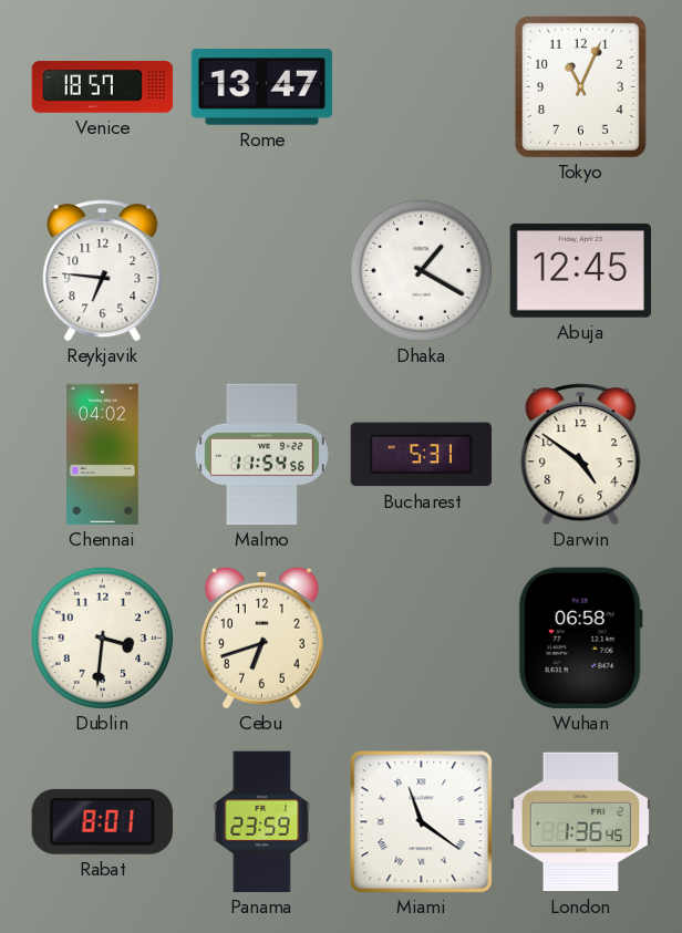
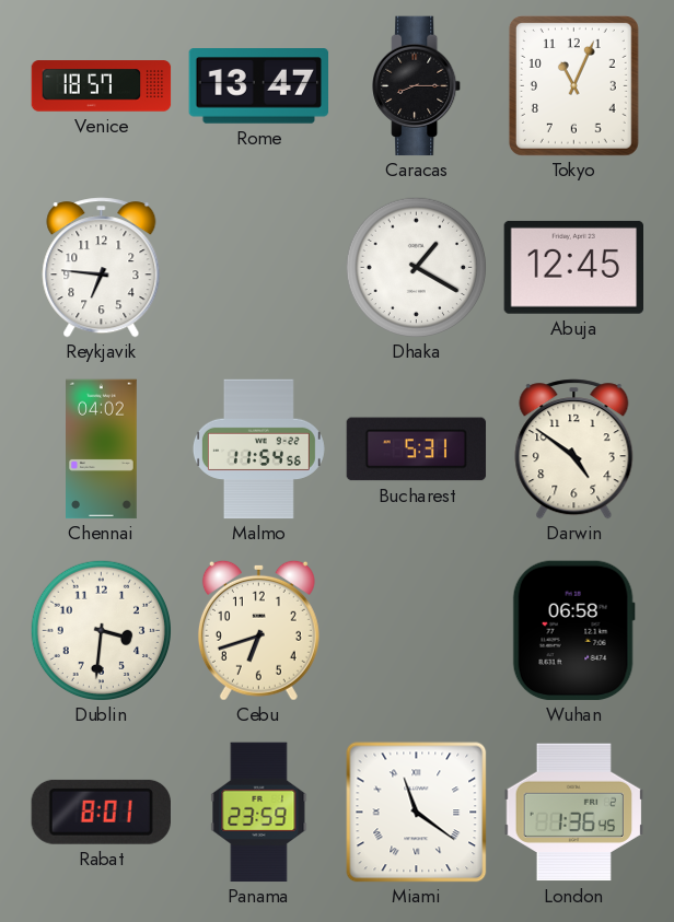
Caracas: none -> 8:15
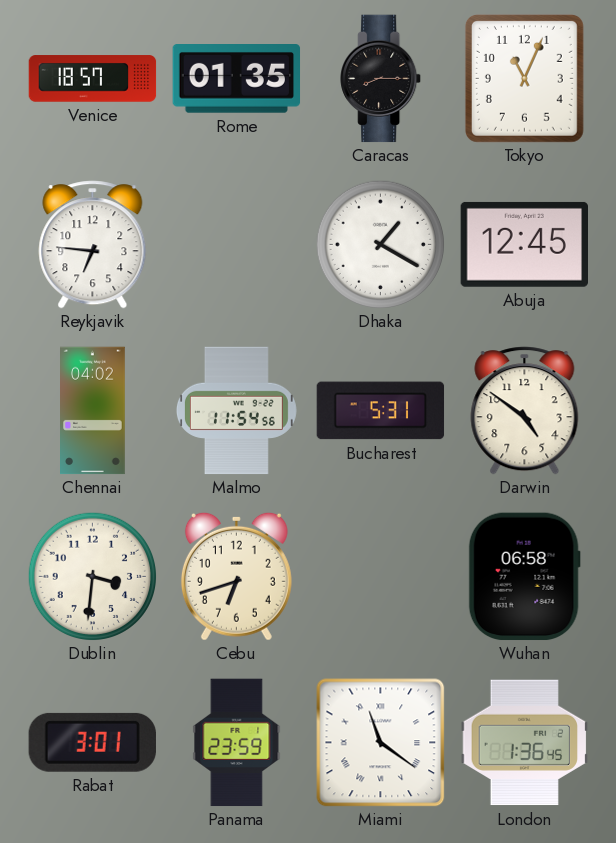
Rome: 13:47 -> 01:35
Rabat: 8:01 -> 3:01
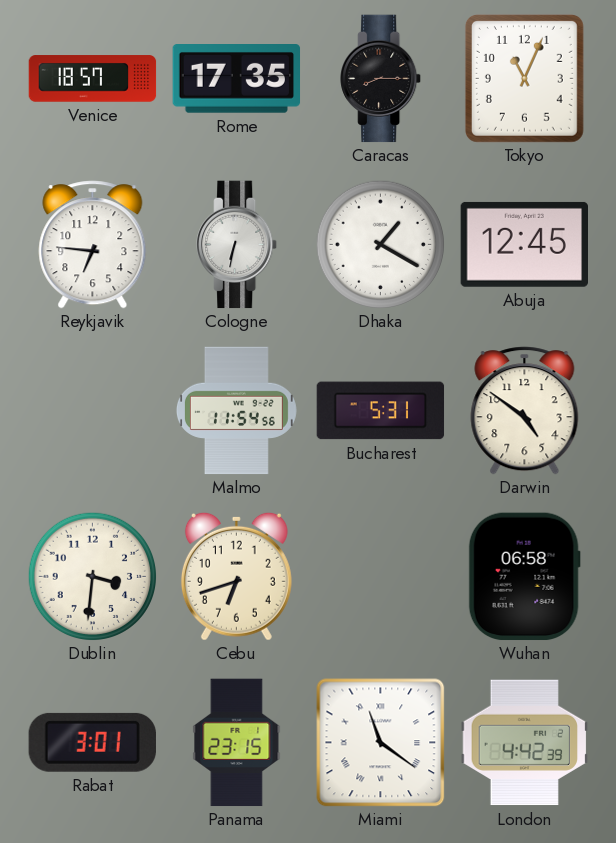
Rome: 01:35 -> 17:35
Cologne: none -> 6:32
Chennai: 04:02 -> none
Panama: 23:59 -> 23:15
London: 1:36 -> 4:42
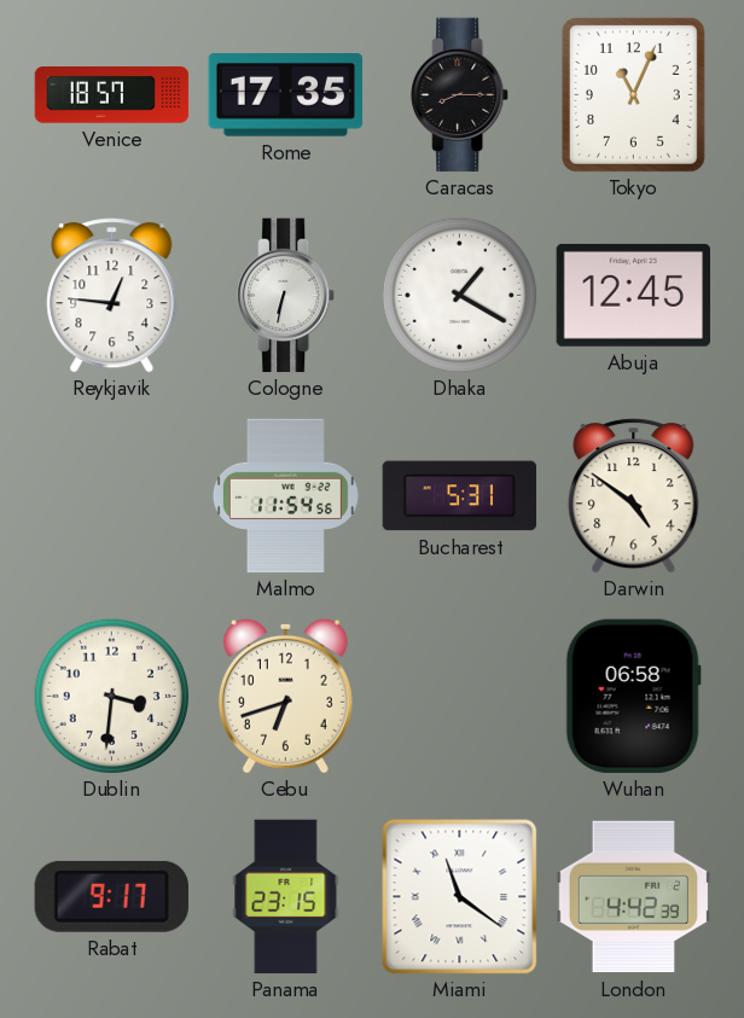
Reykjavik: 6:46 -> 12:46
Rabat: 3:01 -> 9:17
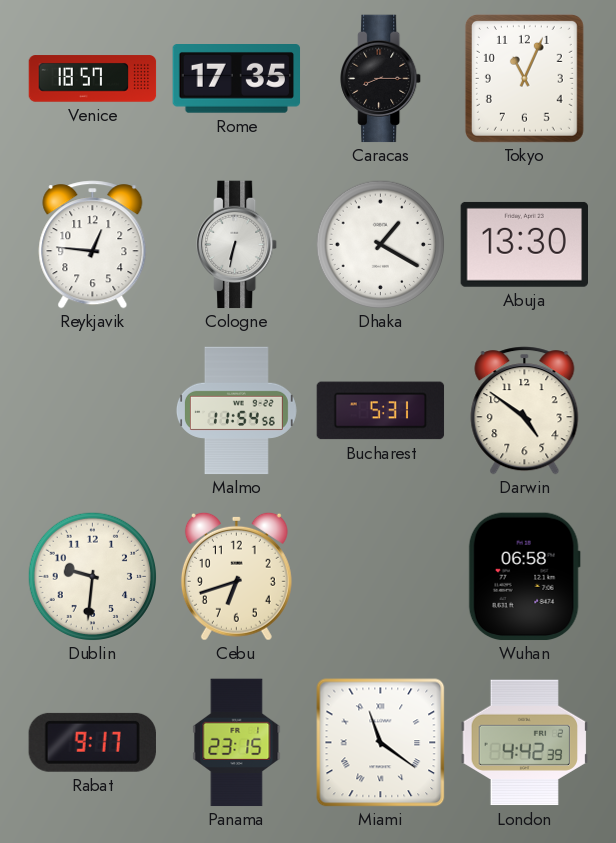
Abuja: 12:45 -> 13:30
Dublin: 3:31 -> 9:31
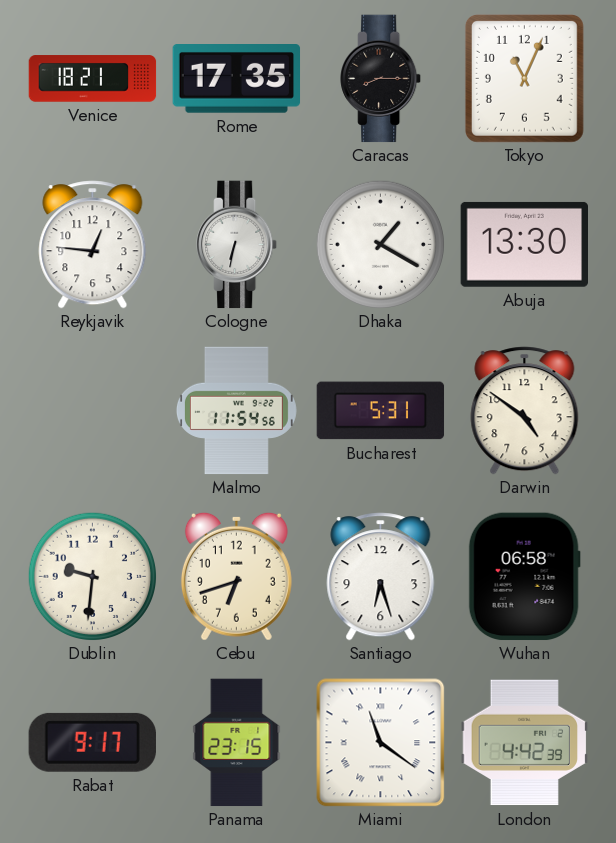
Venice: 18:57 -> 18:21
Santiago: none -> 6:27
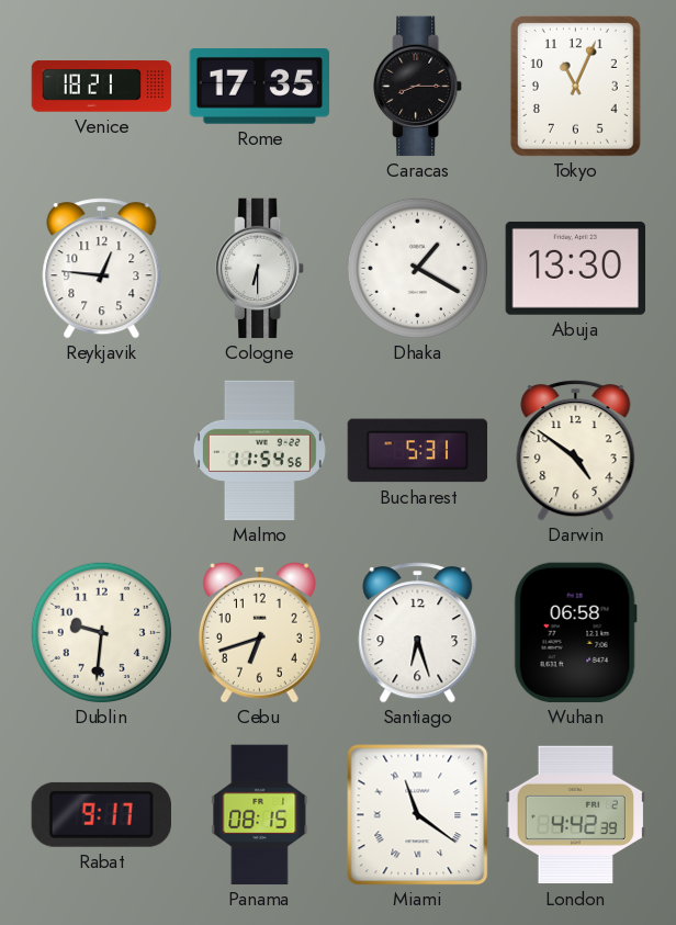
Cologne: 6:32 -> 6:30
Panama: 23:15 -> 08:15
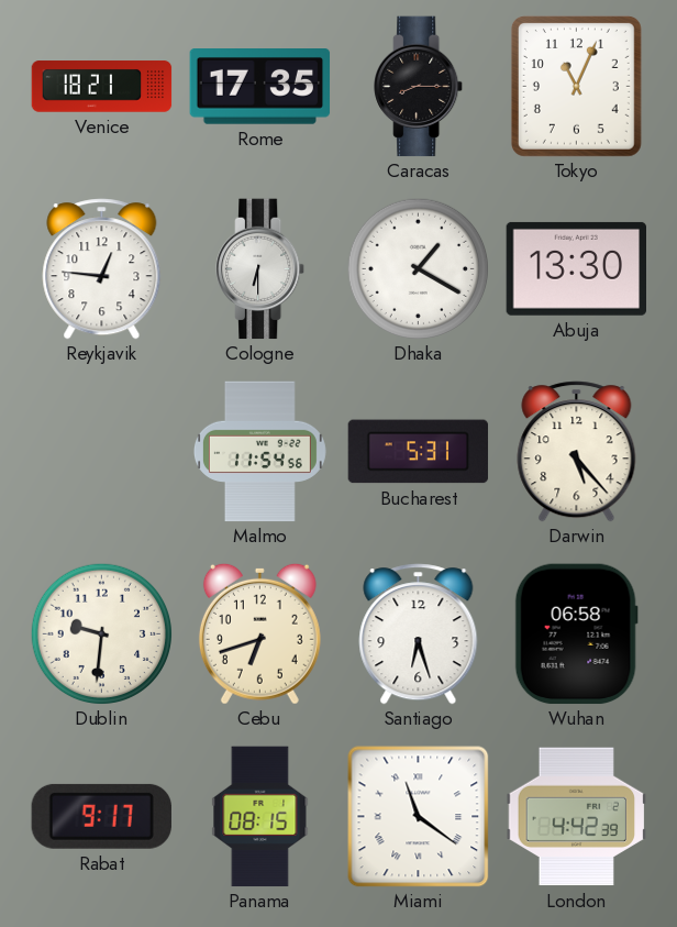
Darwin: 4:51 -> 5:23
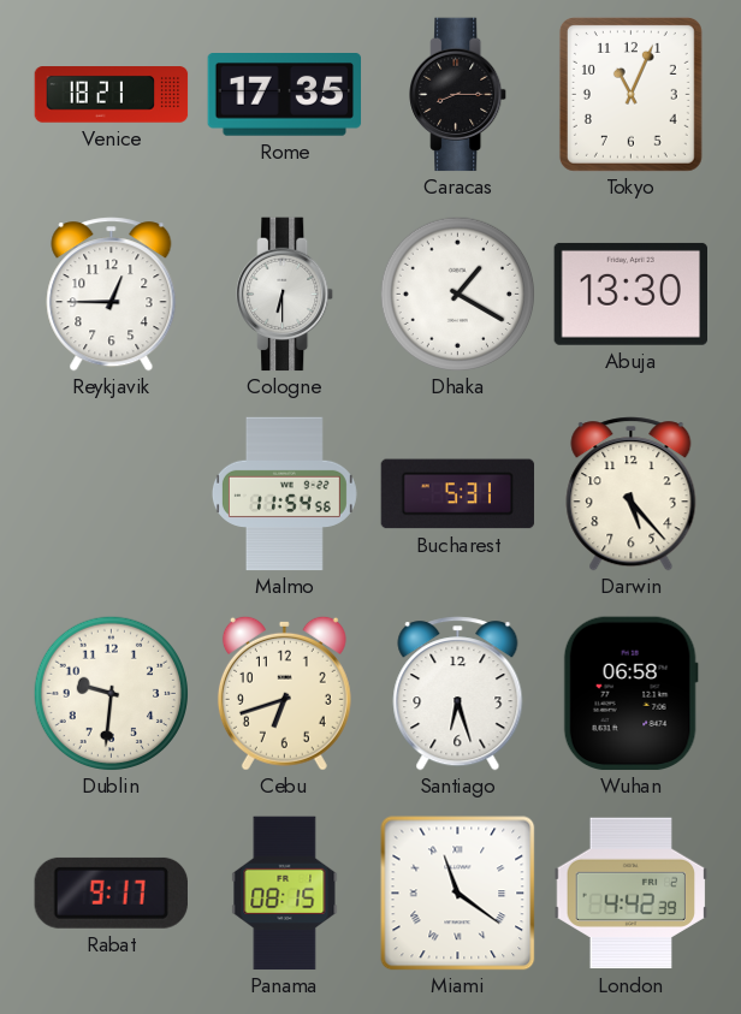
Reykjavik: 12:46 -> 12:45
